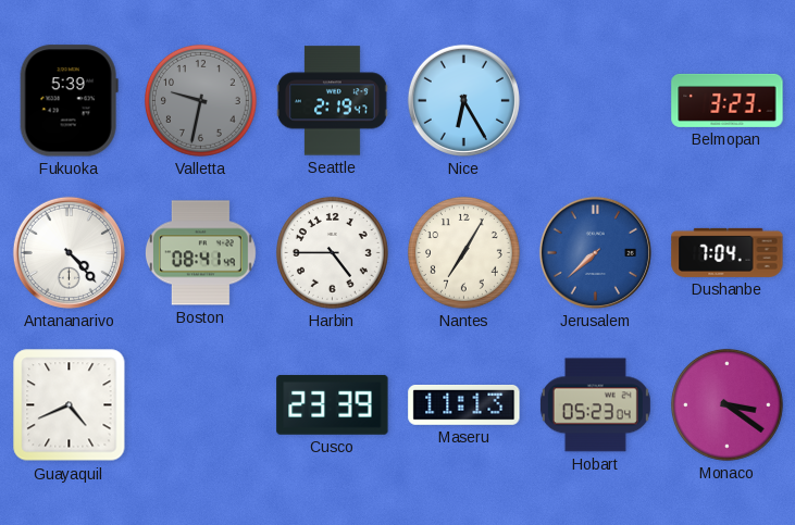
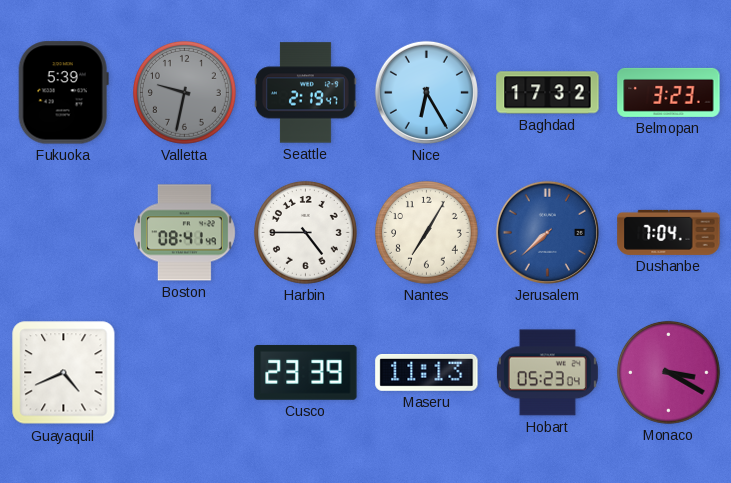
Baghdad: none -> 17:32
Antananarivo: 4:23 -> none
Monaco: 3:21 -> 3:20
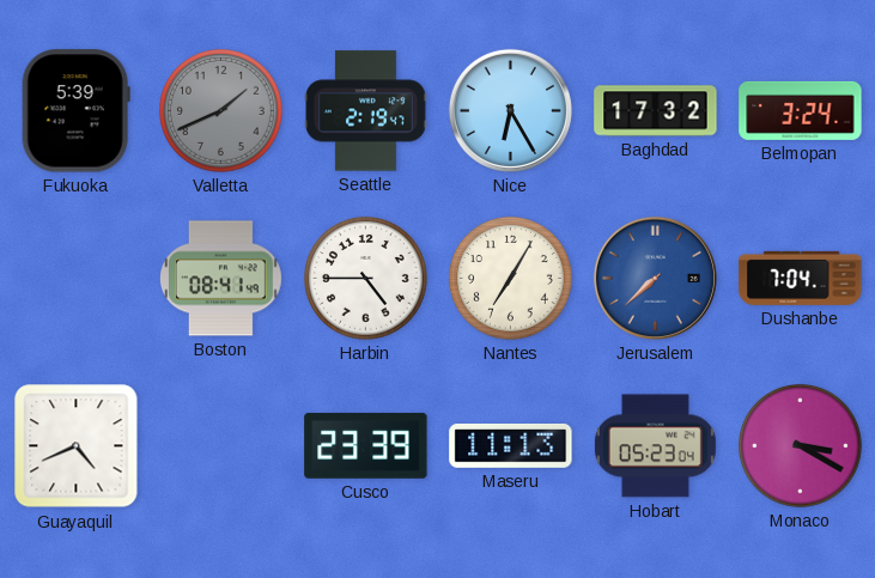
Valletta: 9:32 -> 1:41
Belmopan: 3:23 -> 3:24
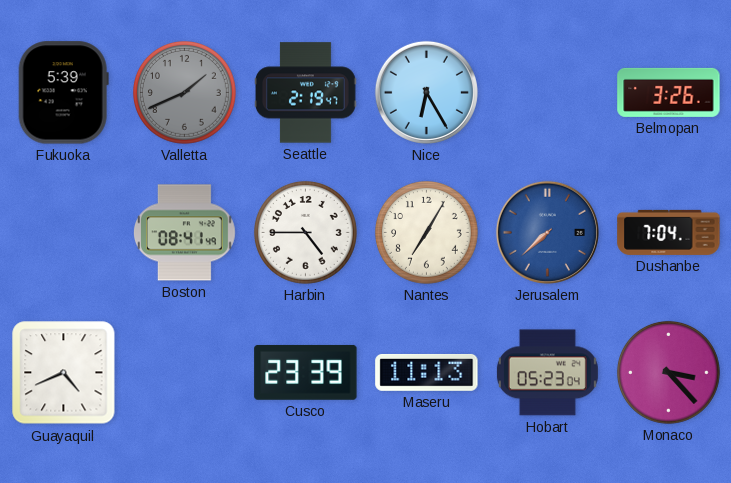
Baghdad: 17:32 -> none
Belmopan: 3:24 -> 3:26
Monaco: 3:20 -> 3:23
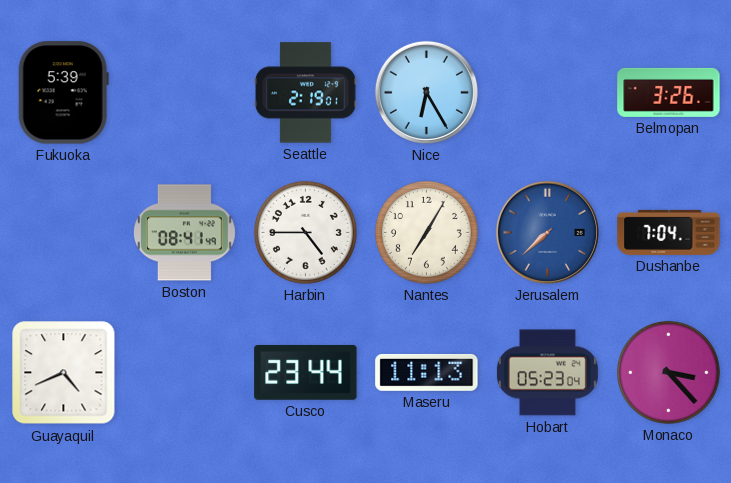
Valletta: 1:41 -> none
Seattle: 2:19:47 -> 2:19:01
Cusco: 23:39 -> 23:44
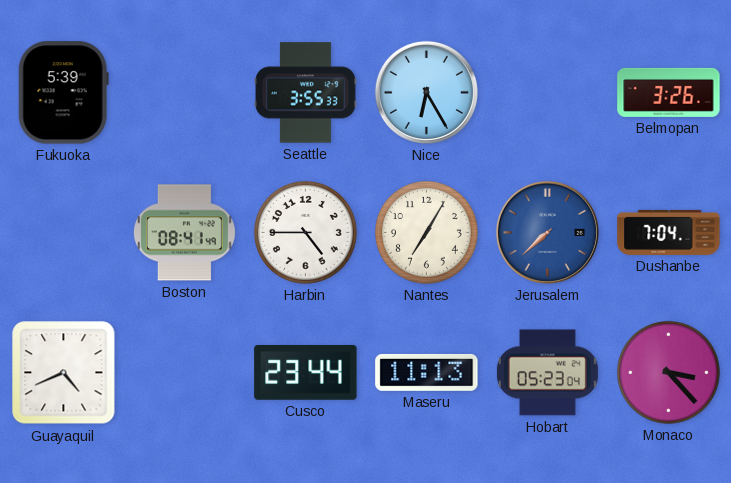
Seattle: 2:19 -> 3:55
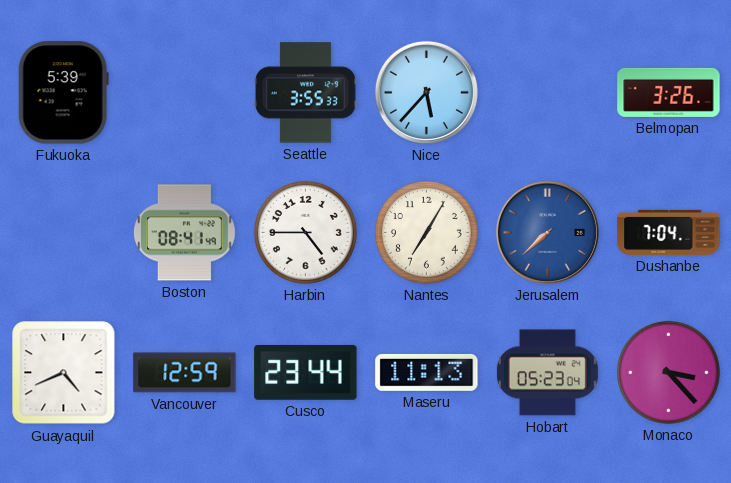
Nice: 6:25 -> 5:37
Vancouver: none -> 12:59
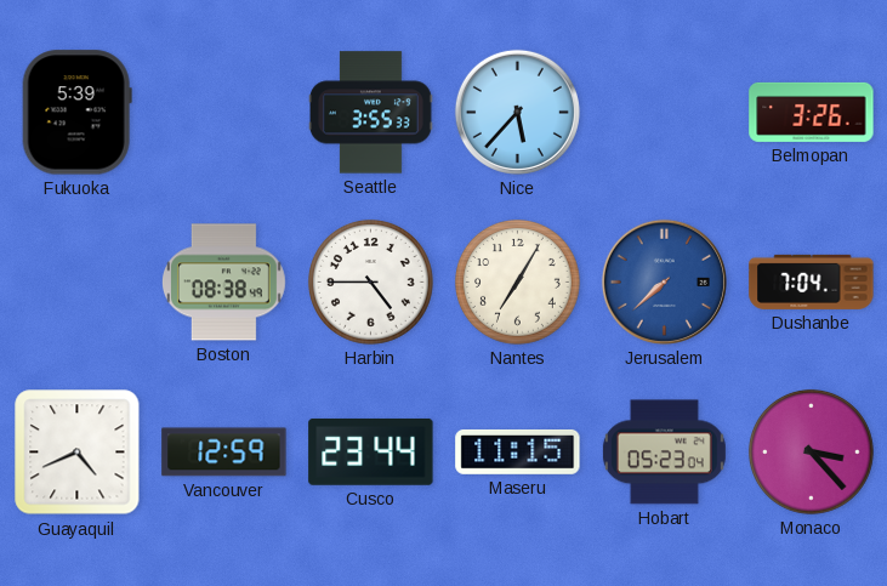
Boston: 08:41 -> 08:38
Maseru: 11:13 -> 11:15
